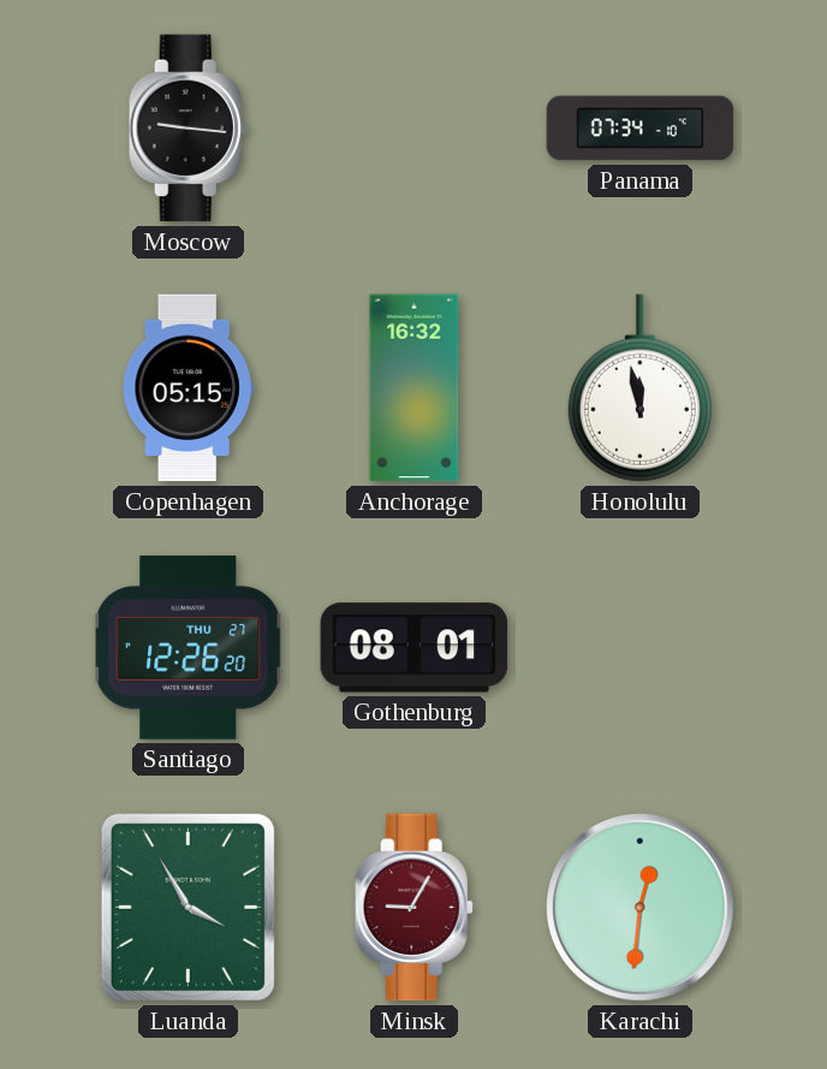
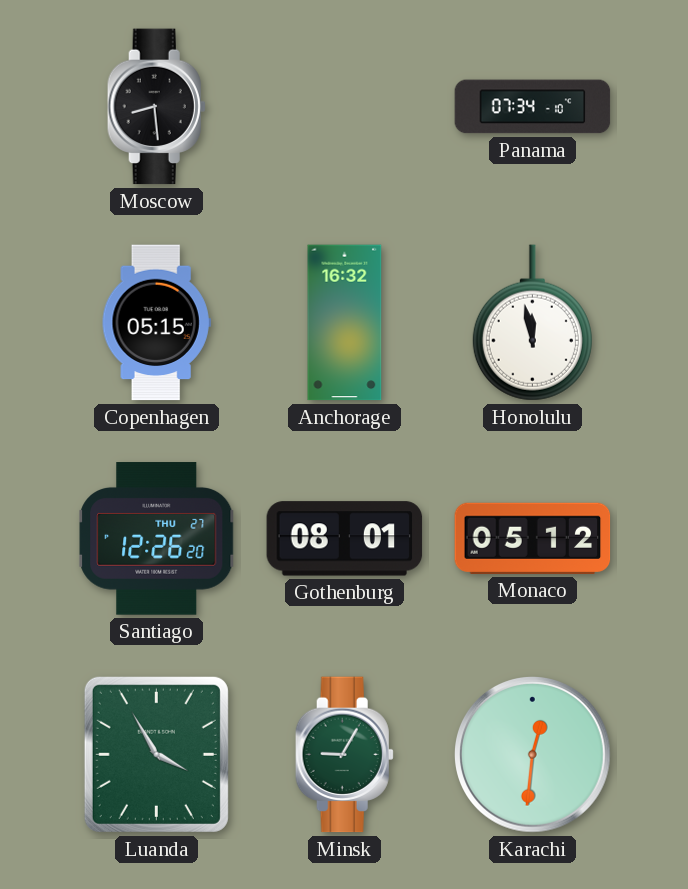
Moscow: 9:16 -> 8:29
Monaco: none -> 05:12
Minsk dial: burgundy -> green
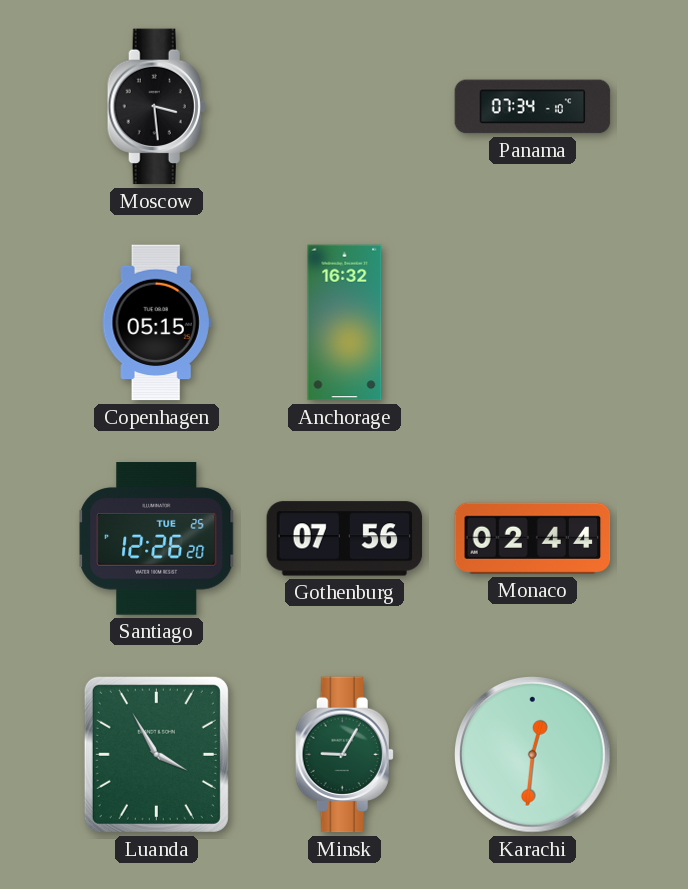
Moscow: 8:29 -> 3:29
Honolulu: 11:58 -> none
Santiago date: THU 27 -> TUE 25
Gothenburg: 08:01 -> 07:56
Monaco: 05:12 -> 02:44
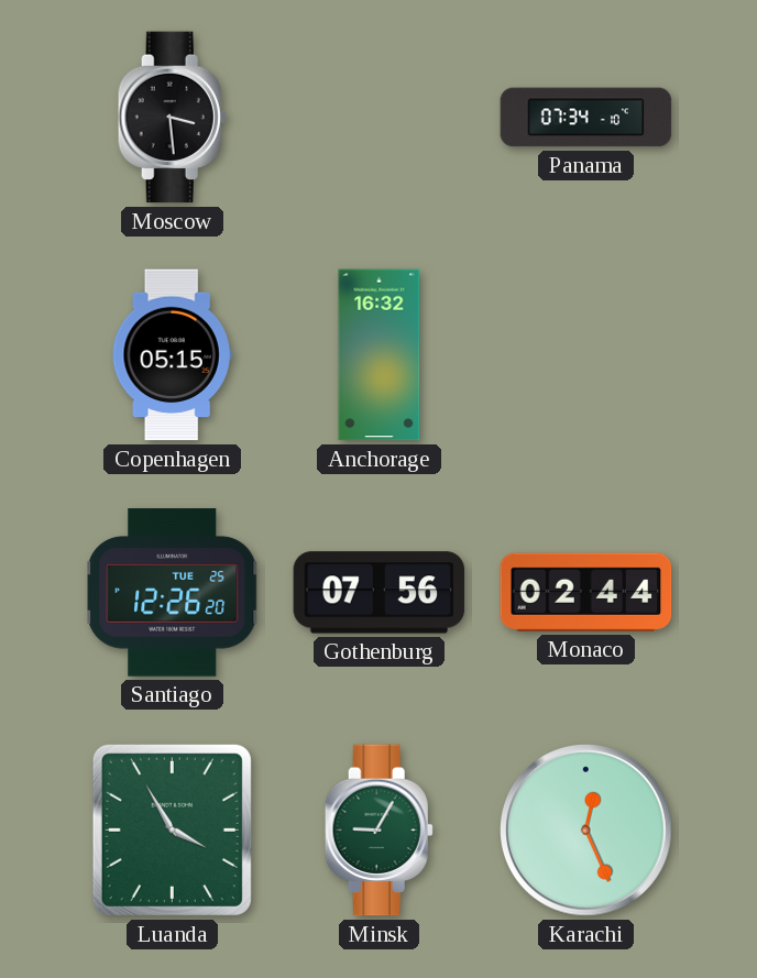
Karachi: 12:31 -> 12:26
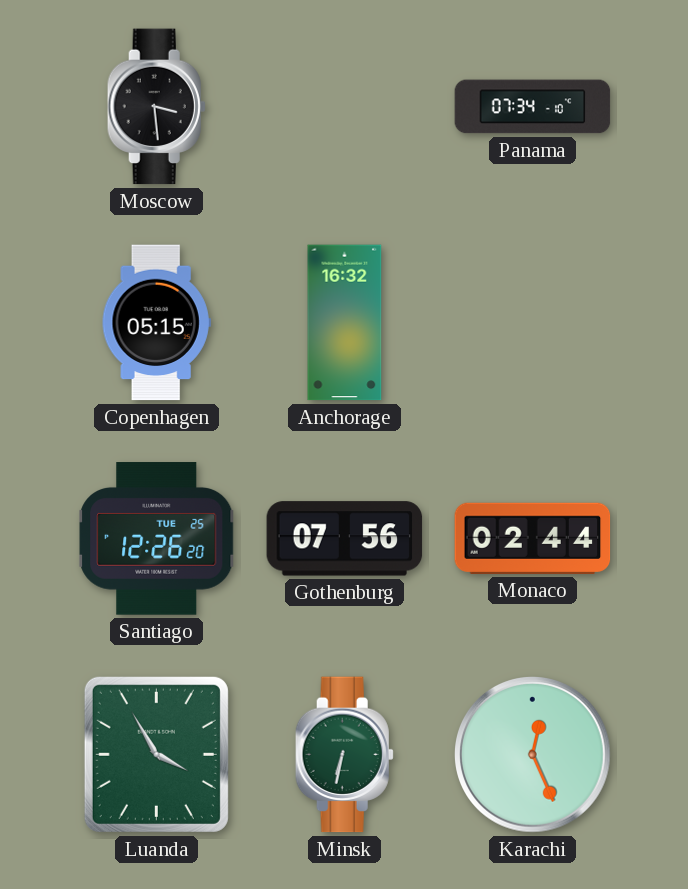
Minsk: 9:05 -> 6:32
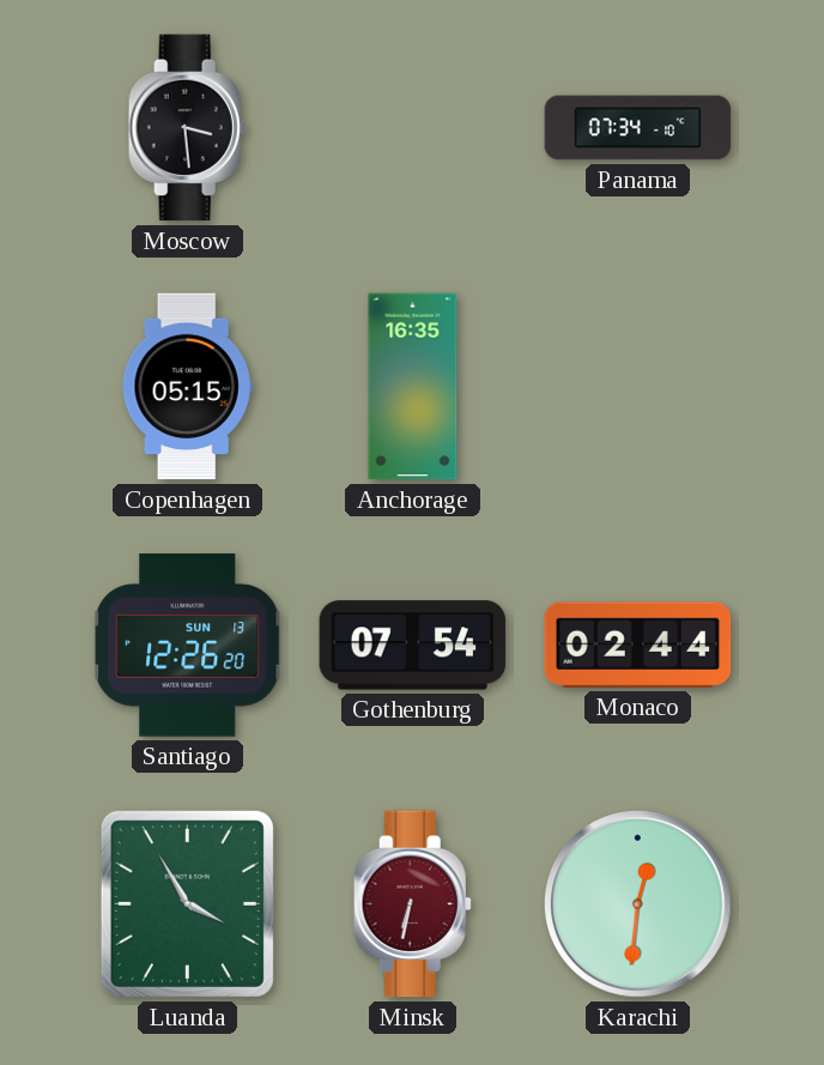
Anchorage: 16:32 -> 16:35
Santiago date: TUE 25 -> SUN 13
Gothenburg: 07:56 -> 07:54
Minsk dial: green -> burgundy
Karachi: 12:26 -> 12:31
